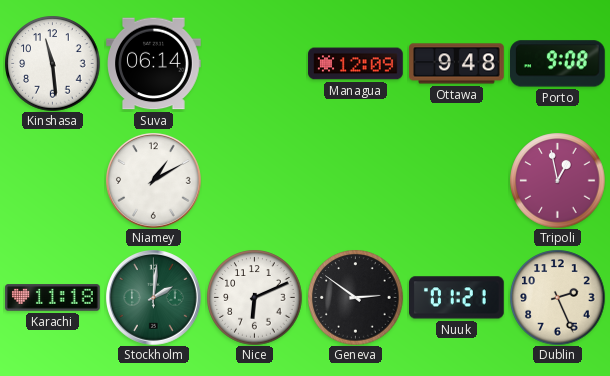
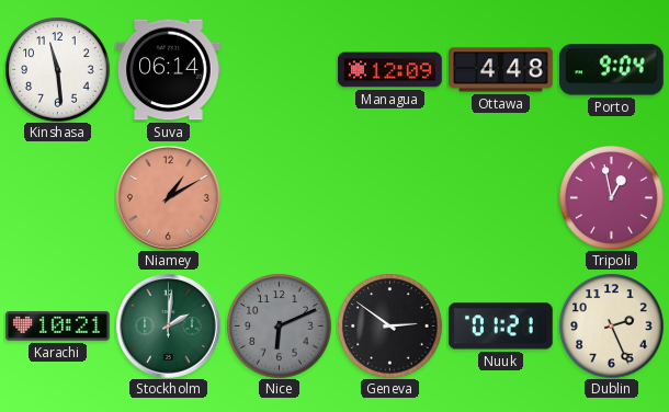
Ottawa: 9:48 -> 4:48
Porto: 9:08 -> 9:04
Niamey dial: white -> salmon
Karachi: 11:18 -> 10:21
Nice dial: white -> grey
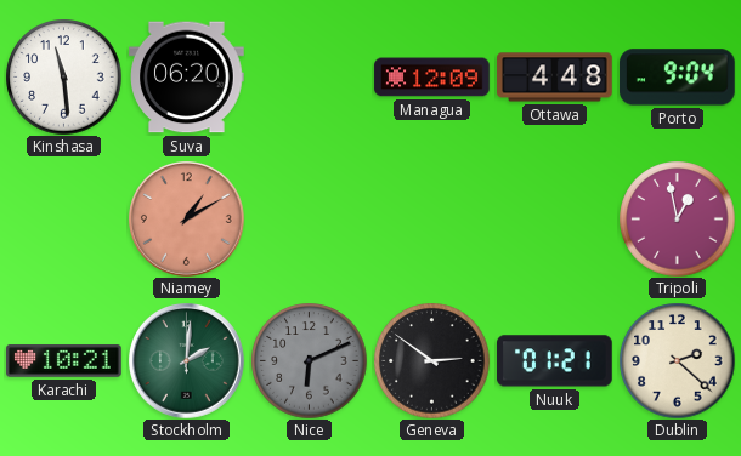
Suva: 06:14 -> 06:20
Dublin: 2:26 -> 2:22
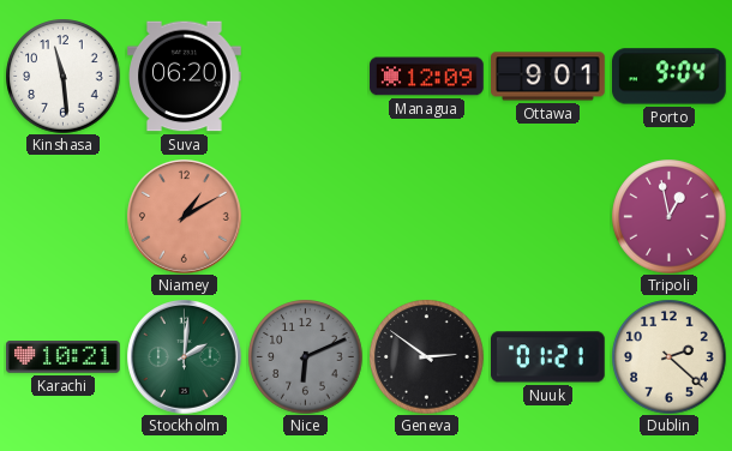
Ottawa: 4:48 -> 9:01
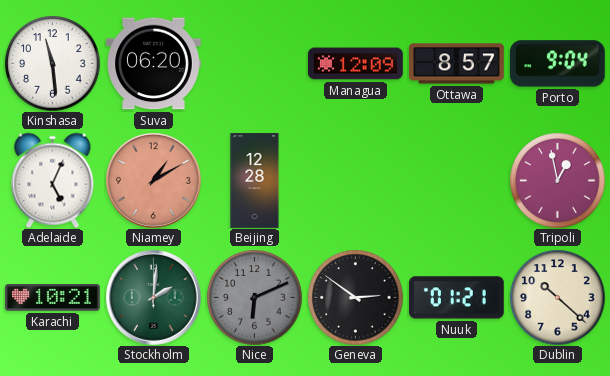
Ottawa: 9:01 -> 8:57
Adelaide: none -> 5:04
Beijing: none -> 12:28
Dublin: 2:22 -> 10:22
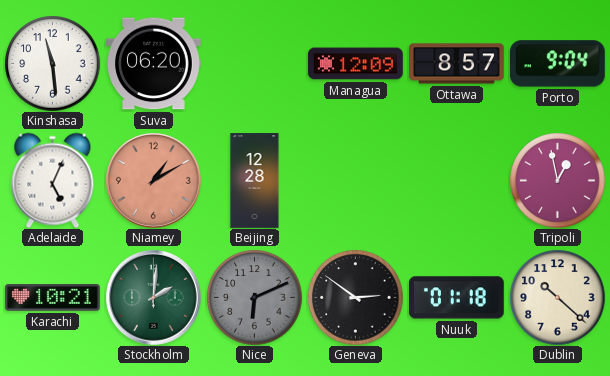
Nuuk: 01:21 -> 01:18
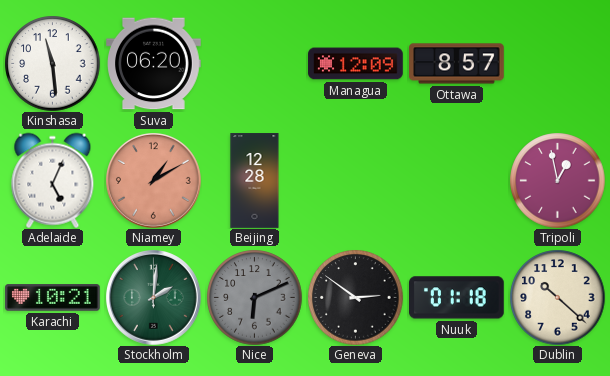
Porto: 9:04 -> none
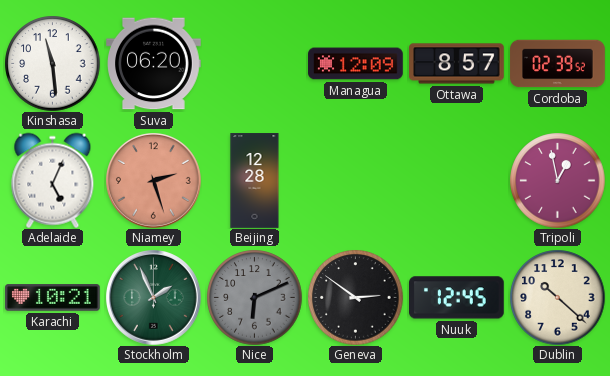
Cordoba: none -> 02:39
Niamey: 1:10 -> 2:27
Stockholm: 2:01 -> 1:56
Nuuk: 01:18 -> 12:45
